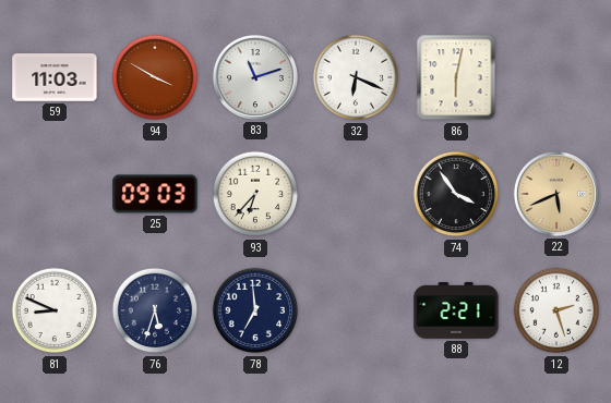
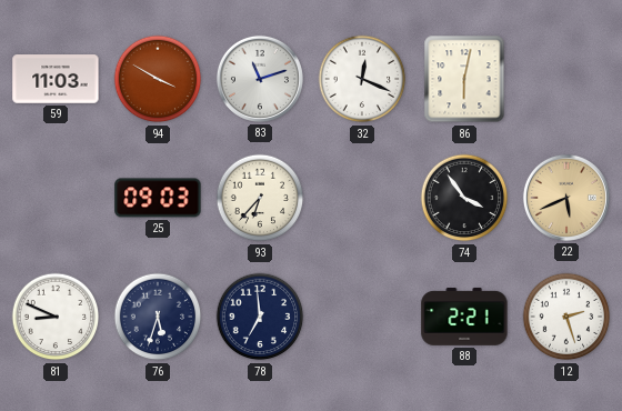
32: 6:19 -> 12:19
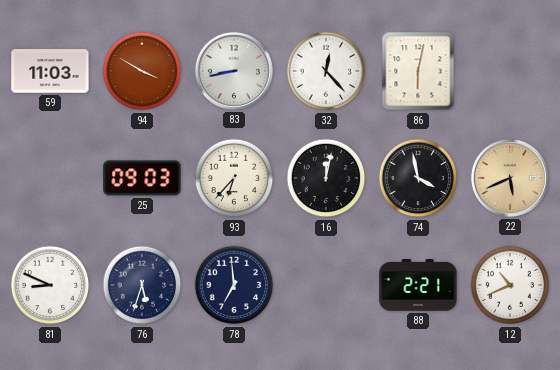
83: 11:12 -> 8:43
32: 12:19 -> 12:23
16: none -> 12:02
74: 3:54 -> 3:58
12: 2:27 -> 10:41
